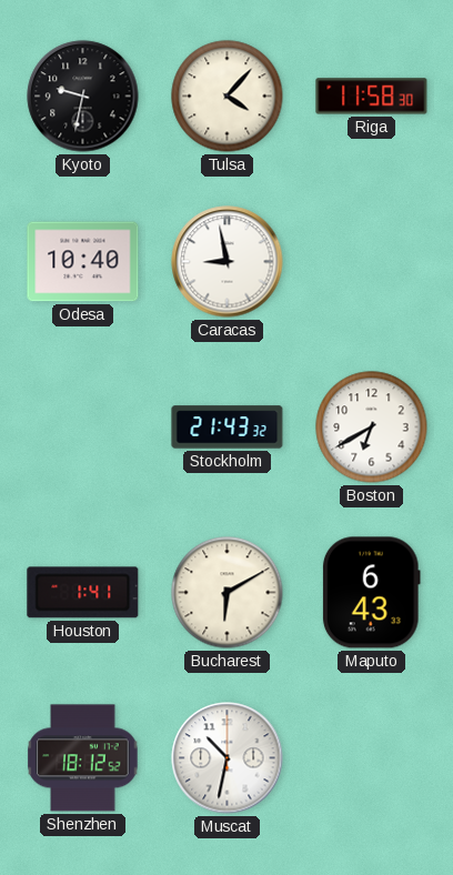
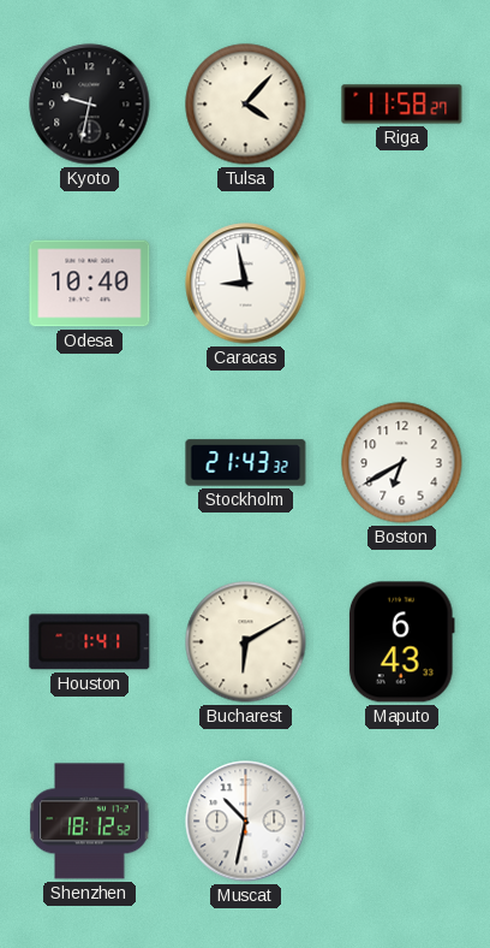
Riga: 11:58:30 -> 11:58:27
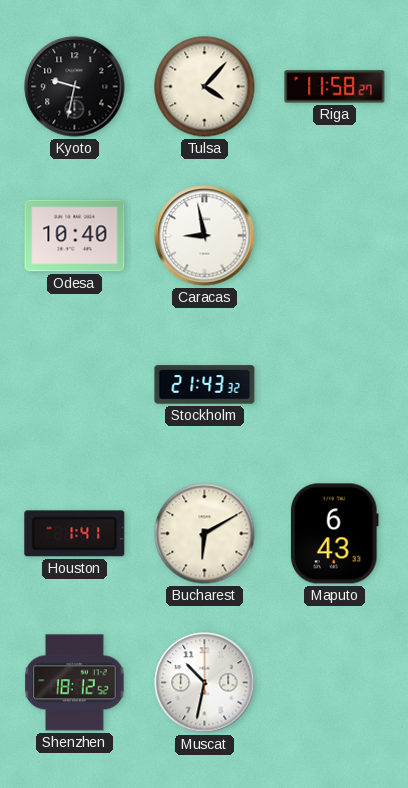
Boston: 6:40 -> none
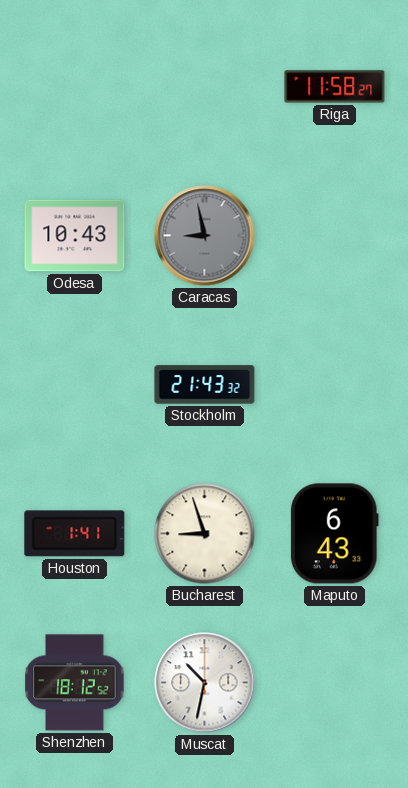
Kyoto: 9:32 -> none
Tulsa: 4:07 -> none
Odesa: 10:40 -> 10:43
Caracas dial: white -> grey
Bucharest: 6:10 -> 8:57
